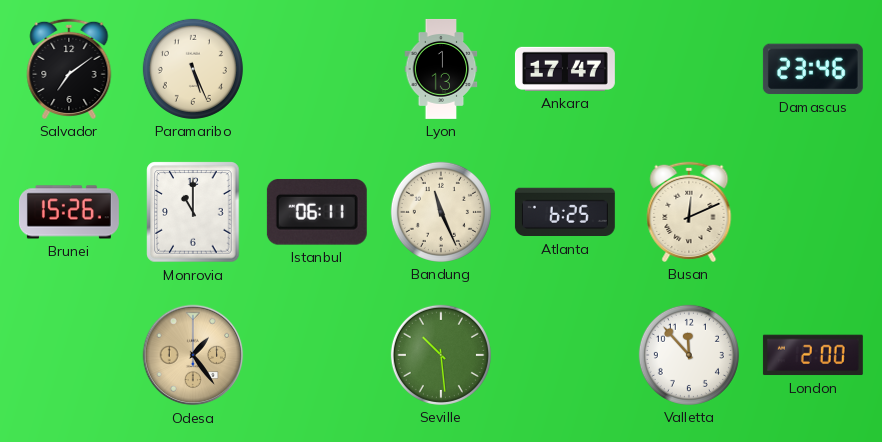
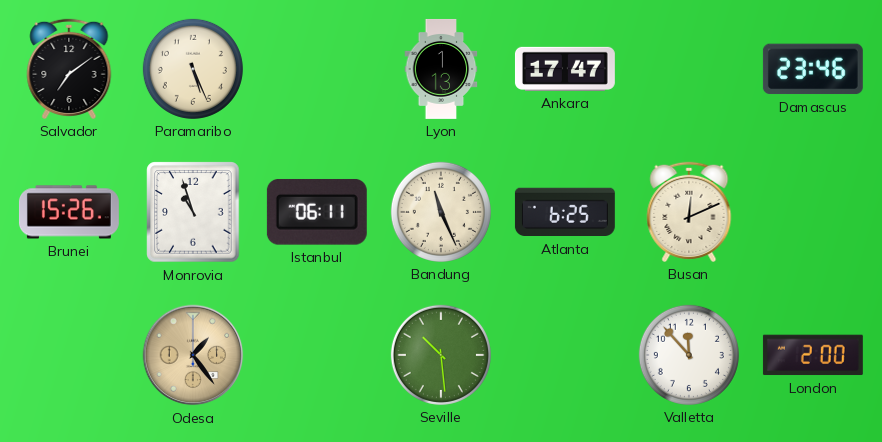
Monrovia: 11:00 -> 10:57
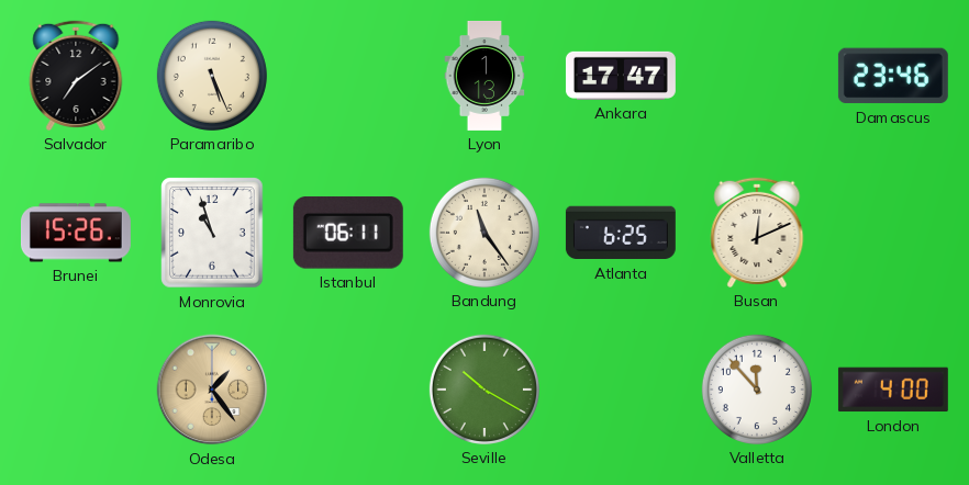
Bandung: 11:26 -> 11:24
Seville: 10:29 -> 10:20
London: 2:00 -> 4:00
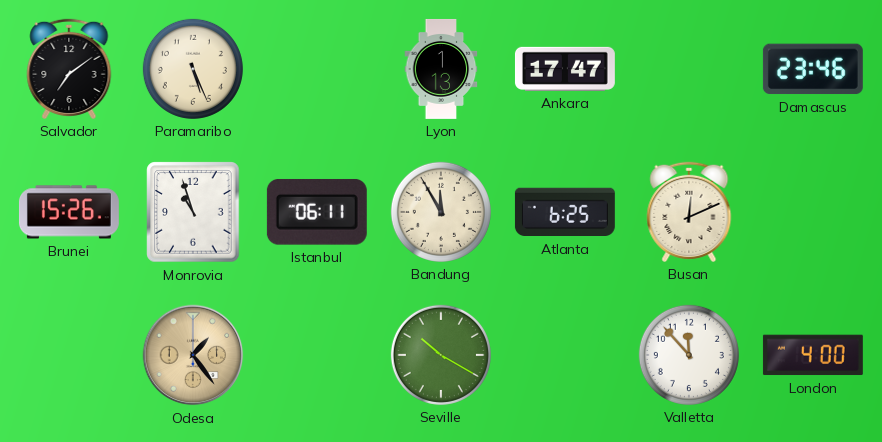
Bandung: 11:24 -> 11:55
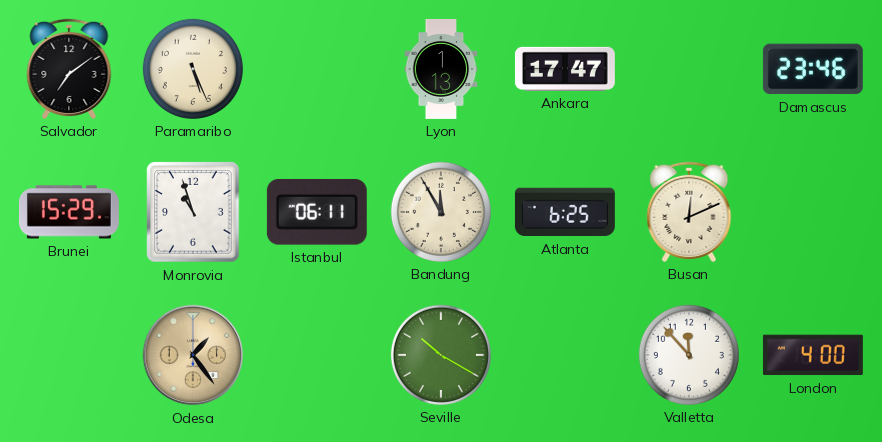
Brunei: 15:26 -> 15:29
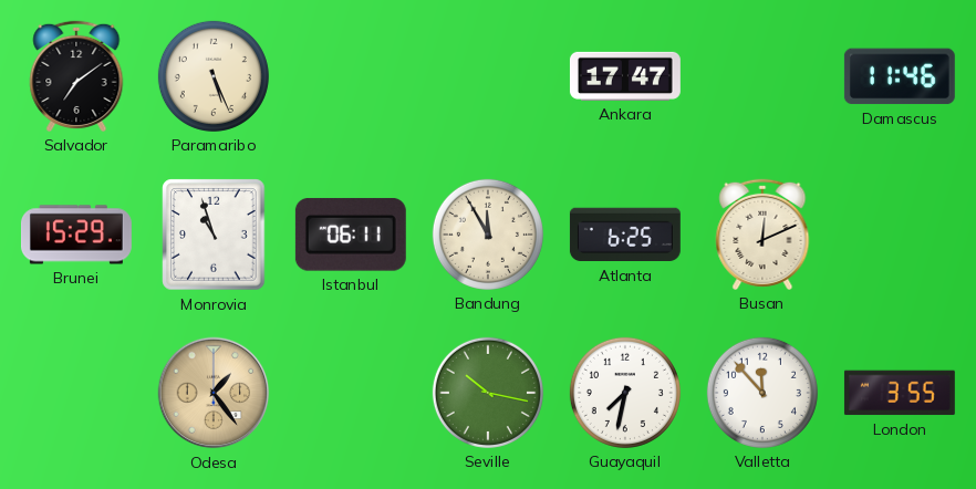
Lyon: 1:13 -> none
Damascus: 23:46 -> 11:46
Seville: 10:20 -> 10:17
Guayaquil: none -> 7:32
London: 4:00 -> 3:55
